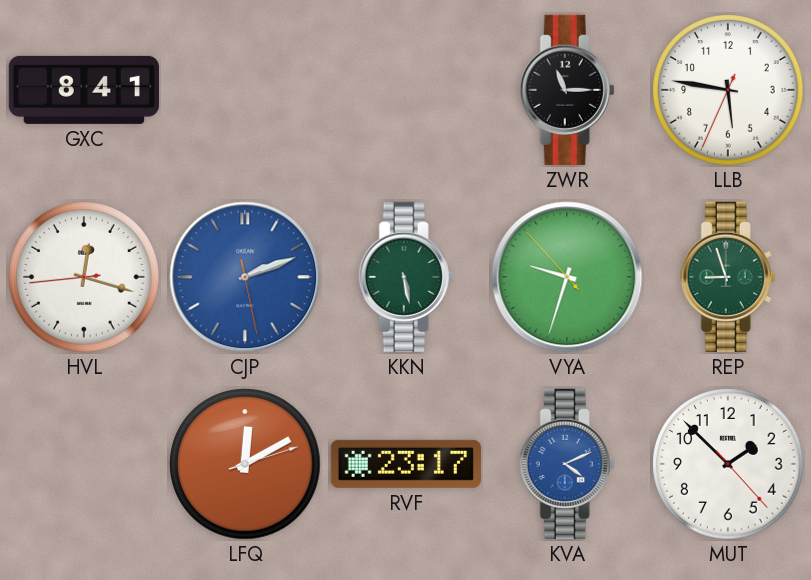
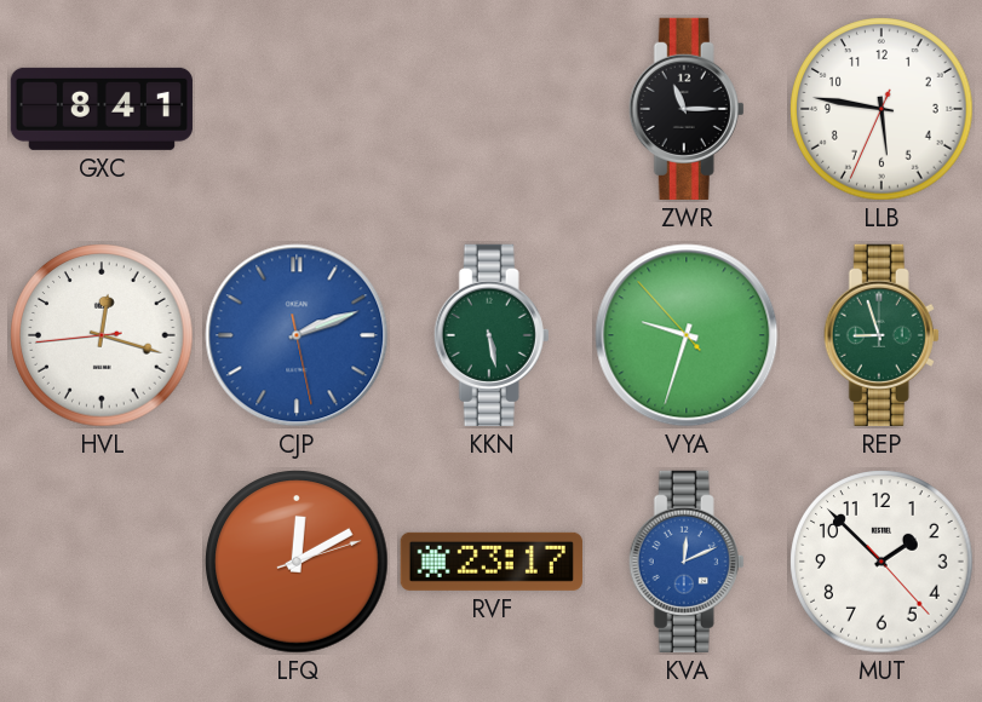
KVA: 4:11 -> 12:11
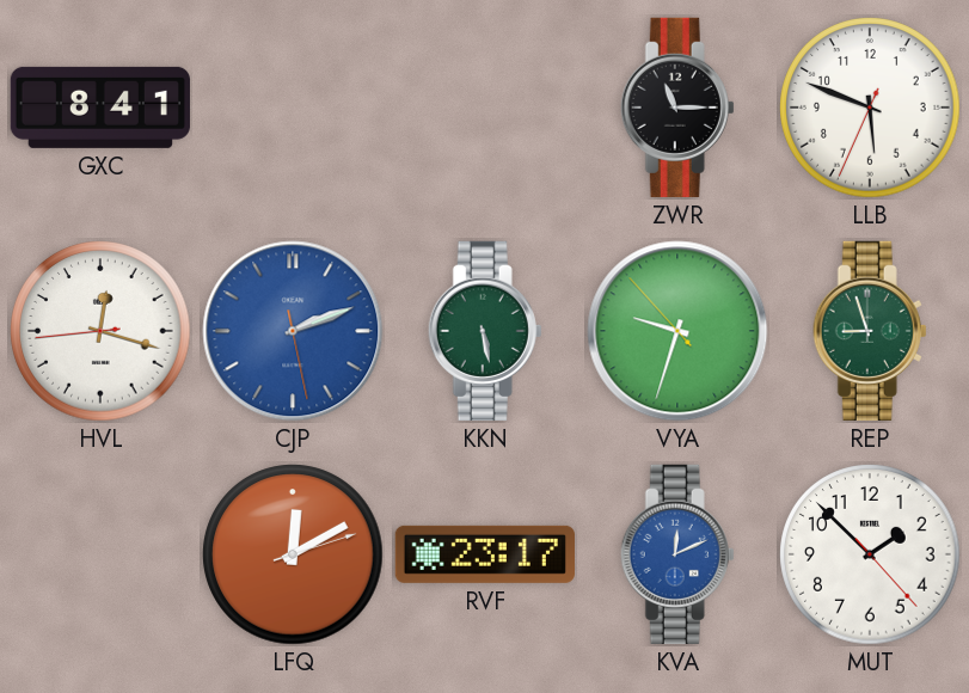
LLB: 5:46 -> 5:48
